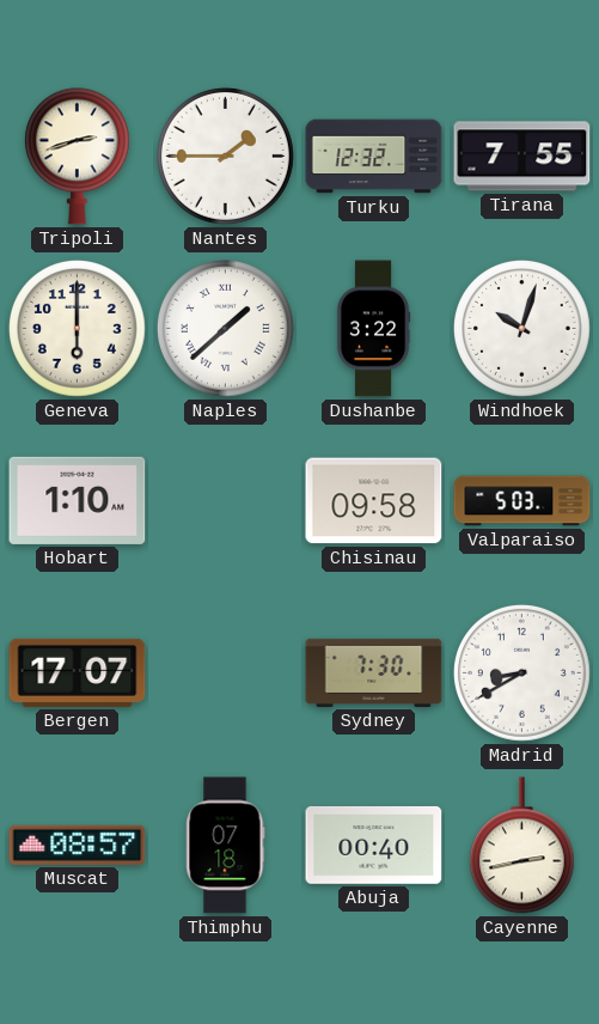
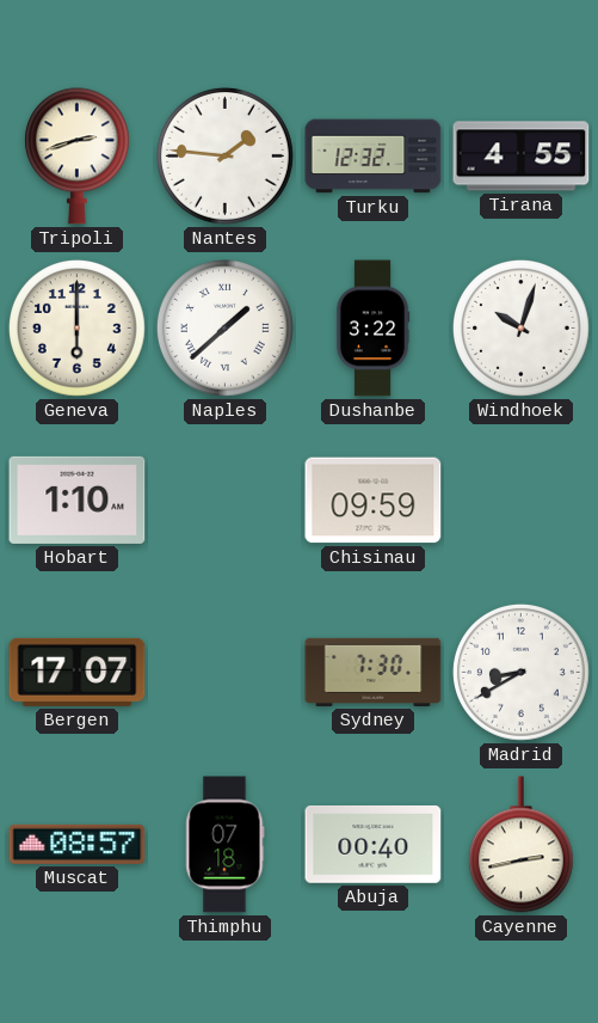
Nantes: 1:45 -> 1:46
Tirana: 7:55 -> 4:55
Chisinau: 09:58 -> 09:59
Valparaiso: 5:03 -> none
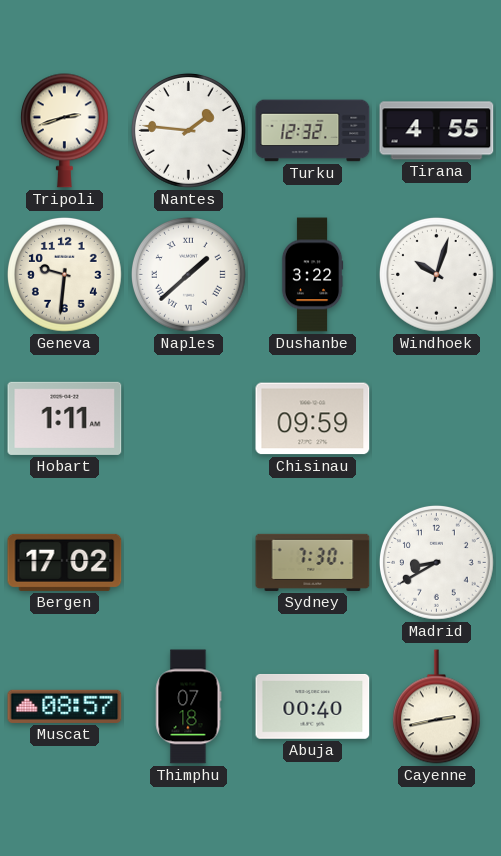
Geneva: 6:00 -> 9:31
Hobart: 1:10 -> 1:11
Bergen: 17:07 -> 17:02
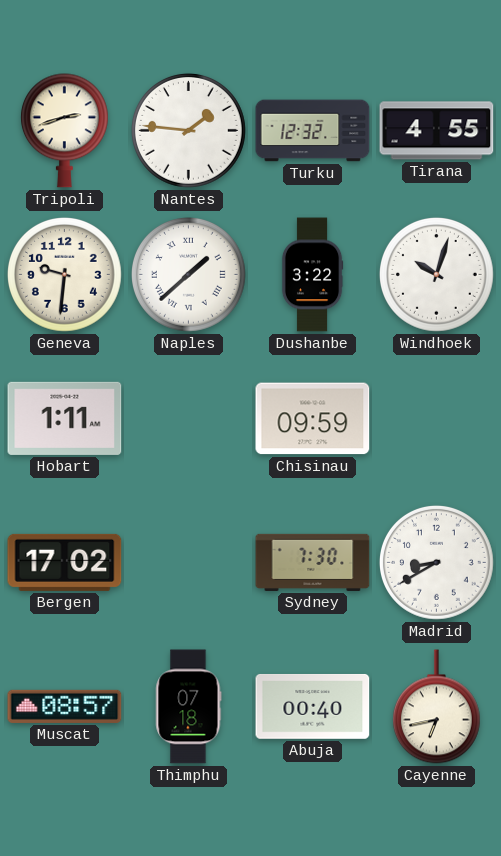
Cayenne: 2:43 -> 6:43
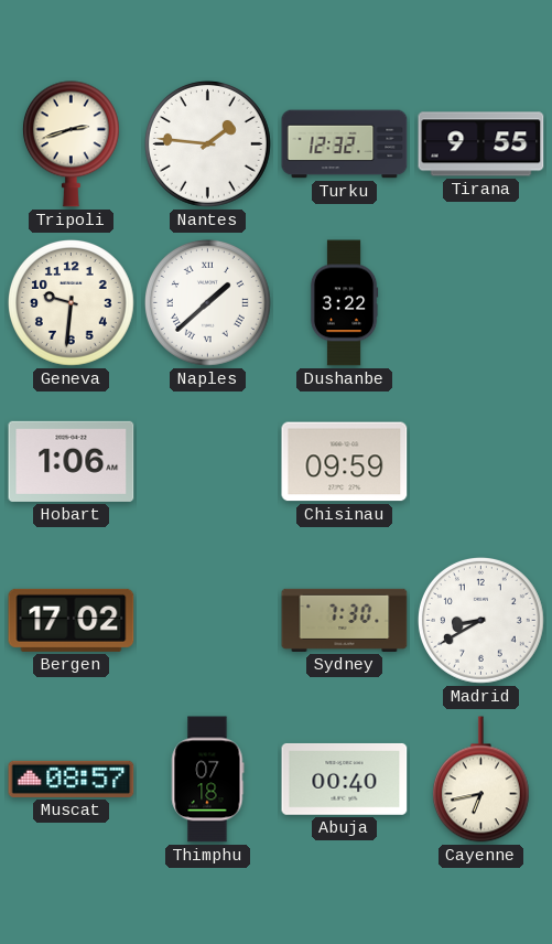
Tirana: 4:55 -> 9:55
Windhoek: 10:03 -> none
Hobart: 1:11 -> 1:06
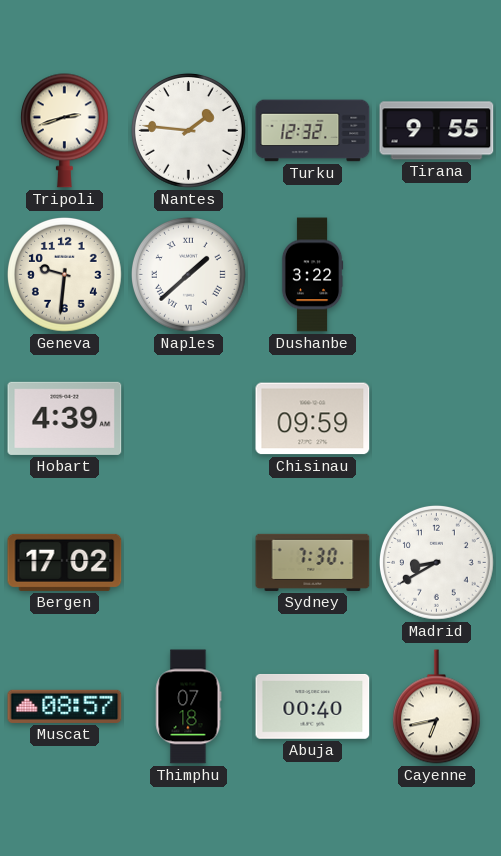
Hobart: 1:06 -> 4:39
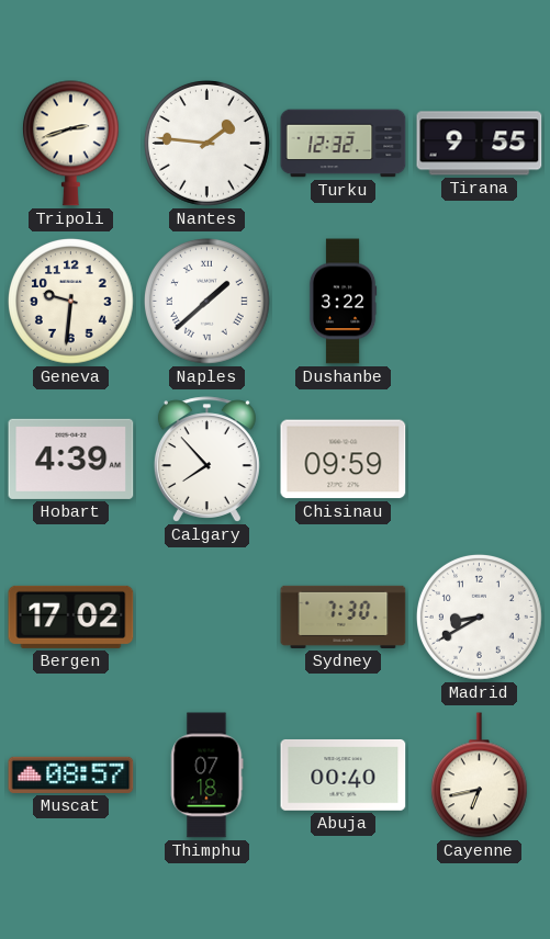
Calgary: none -> 7:53
